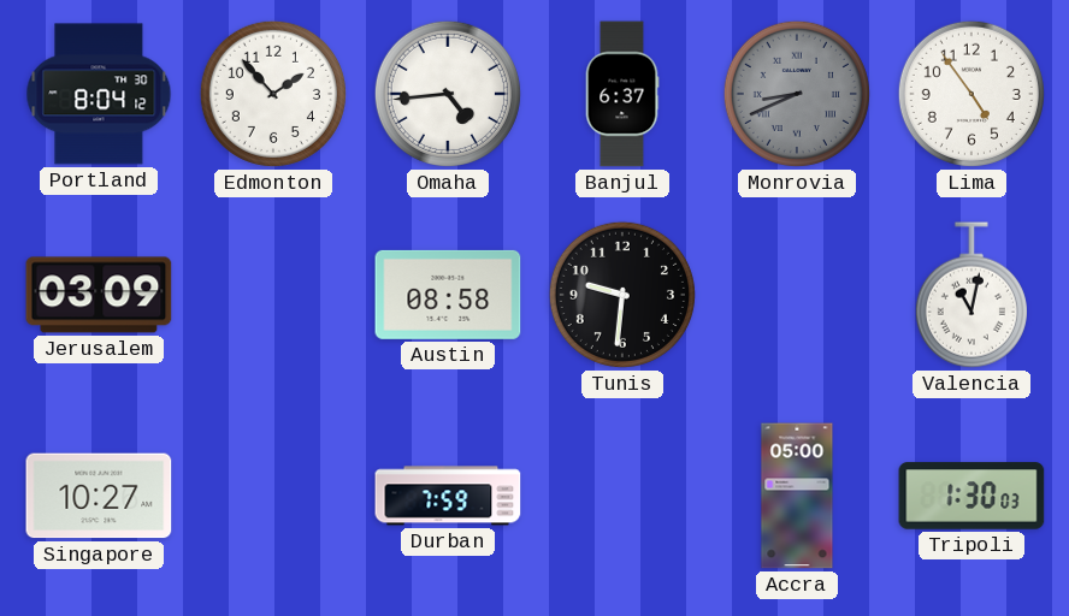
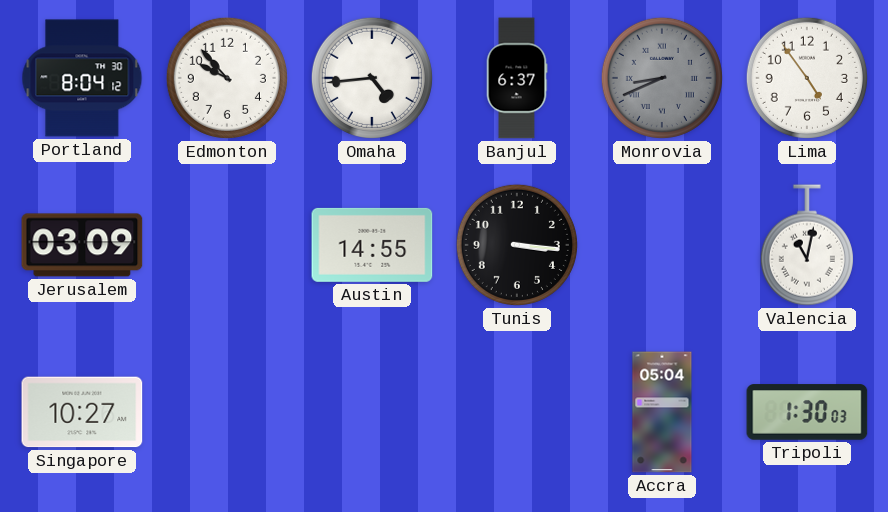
Edmonton: 1:53 -> 9:53
Austin: 08:58 -> 14:55
Tunis: 9:31 -> 3:16
Durban: 7:59 -> none
Accra: 05:00 -> 05:04
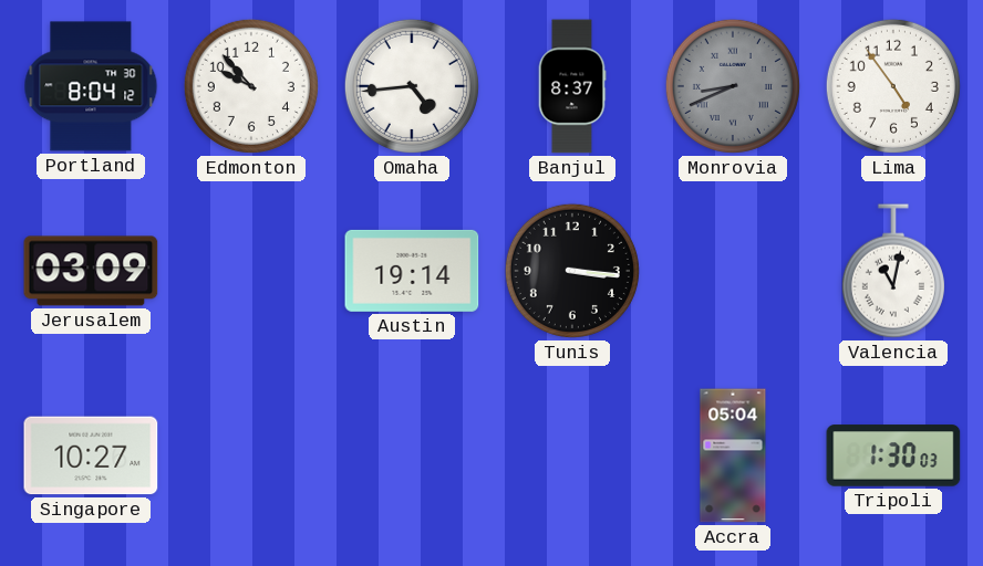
Banjul: 6:37 -> 8:37
Austin: 14:55 -> 19:14
